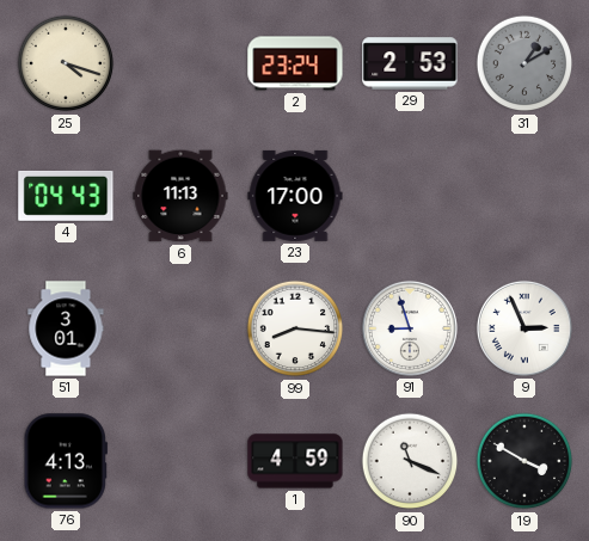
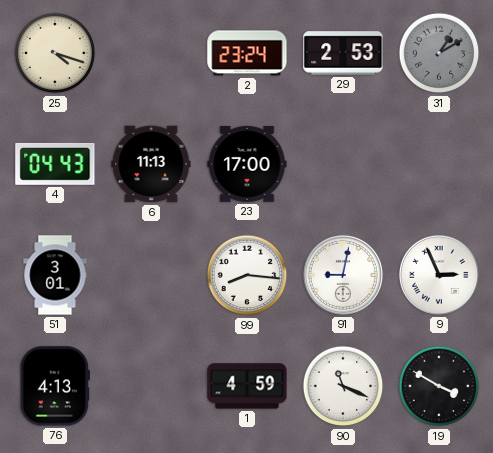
91: 8:57 -> 9:02
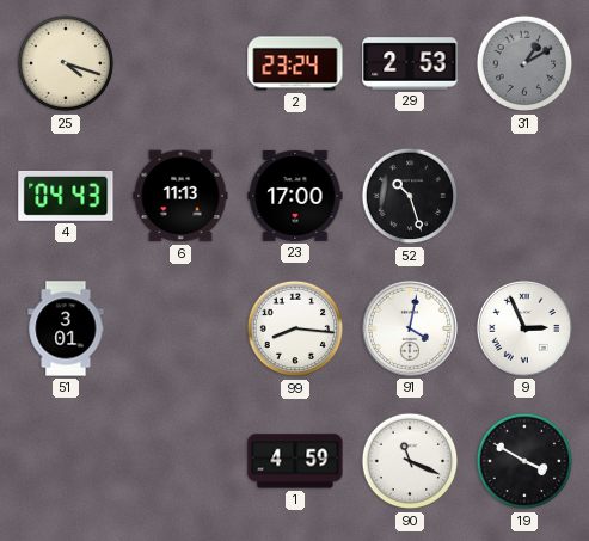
52: none -> 10:27
91: 9:02 -> 4:02
76: 4:13 -> none
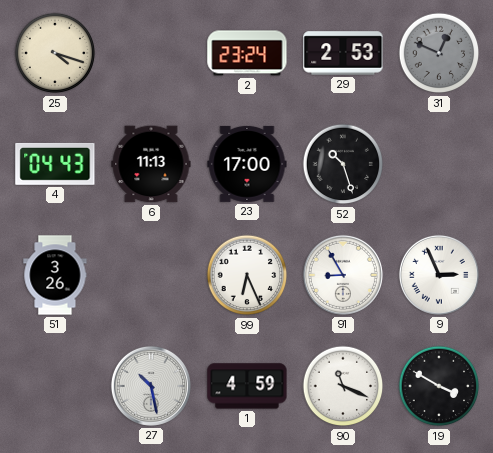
31: 1:10 -> 12:49
51: 3:01 -> 3:26
99: 8:16 -> 6:26
91: 4:02 -> 8:55
27: none -> 10:28
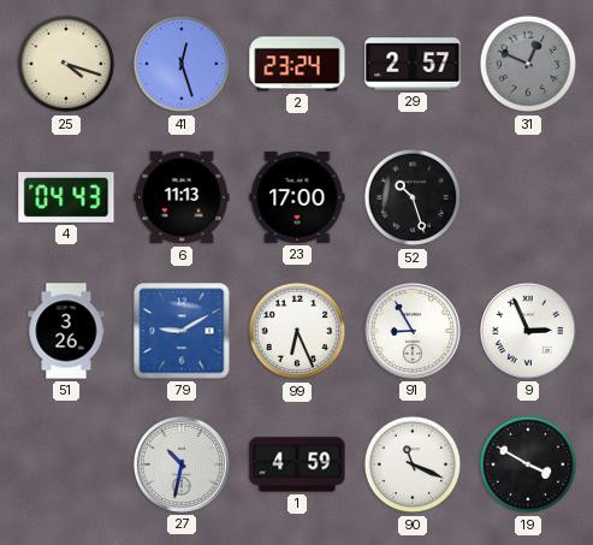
41: none -> 12:27
29: 2:53 -> 2:57
79: none -> 9:10
27: 10:28 -> 10:32
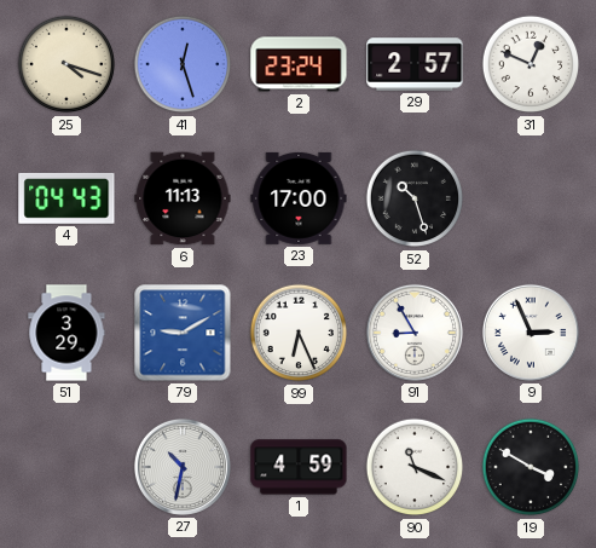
31 dial: grey -> white
51: 3:26 -> 3:29
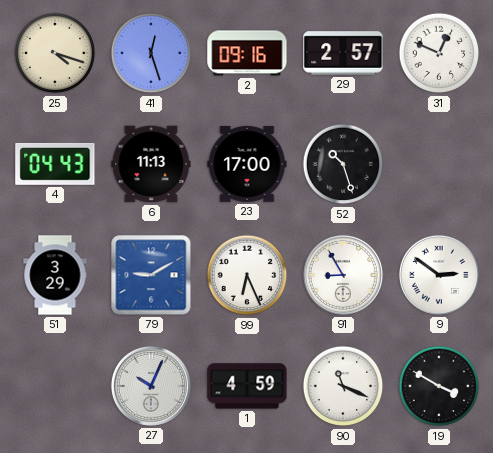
2: 23:24 -> 09:16
9: 2:56 -> 2:51
27: 10:32 -> 10:04
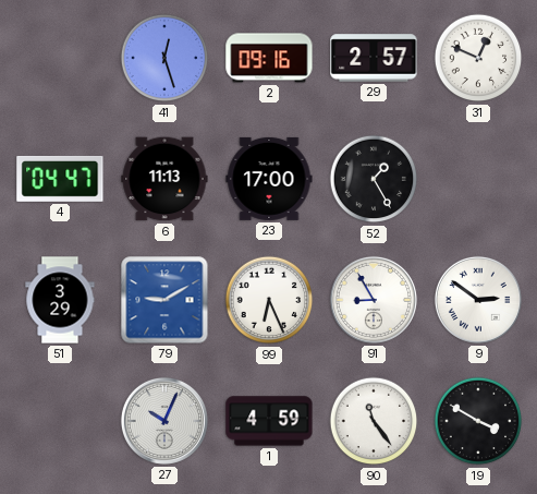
25: 4:18 -> none
4: 04:43 -> 04:47
52: 10:27 -> 1:25
90: 11:19 -> 11:24
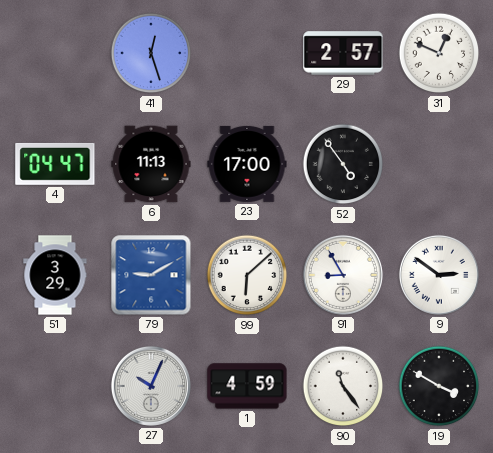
2: 09:16 -> none
52: 1:25 -> 4:54
99: 6:26 -> 6:08
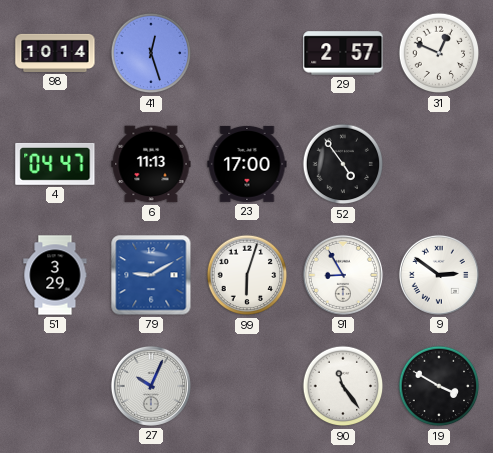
98: none -> 10:14
99: 6:08 -> 6:03
1: 4:59 -> none
